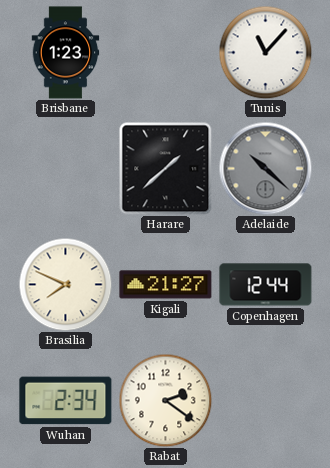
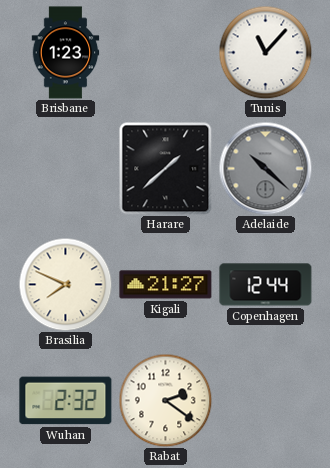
Wuhan: 2:34 -> 2:32
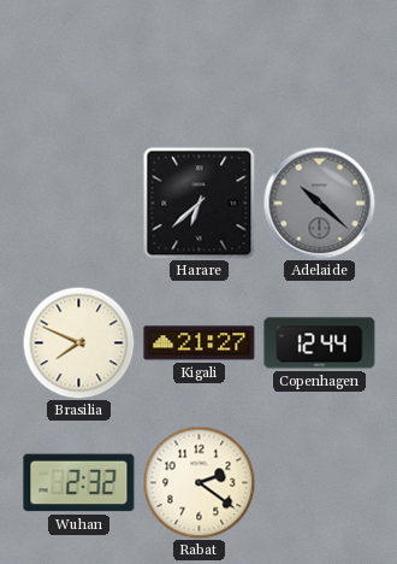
Brisbane: 1:23 -> none
Tunis: 11:07 -> none
Harare: 1:38 -> 6:38
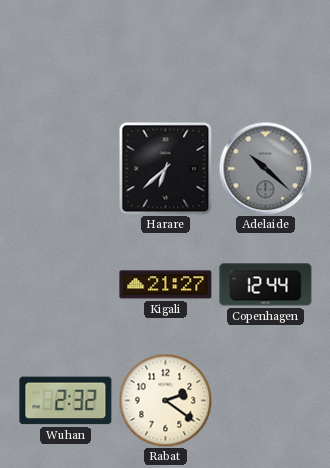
Brasilia: 7:49 -> none
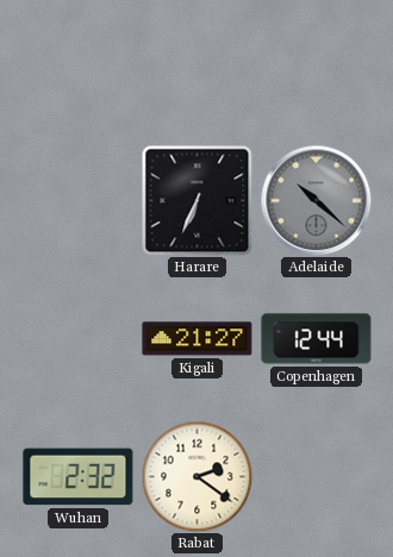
Harare: 6:38 -> 6:34
